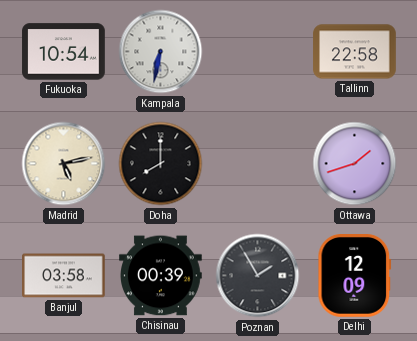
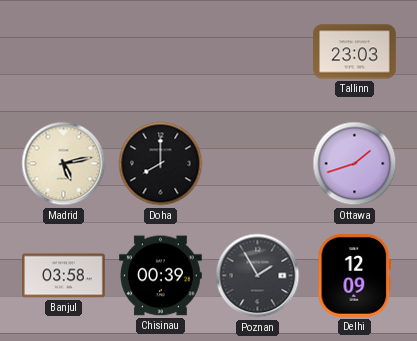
Fukuoka: 10:54 -> none
Kampala: 6:32 -> none
Tallinn: 22:58 -> 23:03
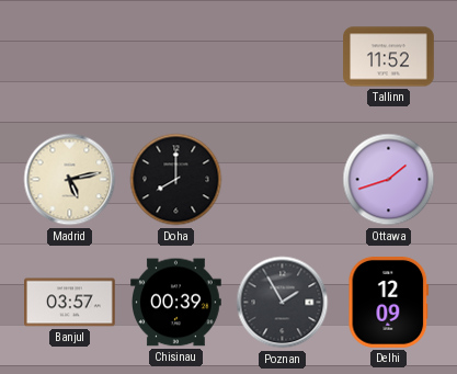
Tallinn: 23:03 -> 11:52
Banjul: 03:58 -> 03:57
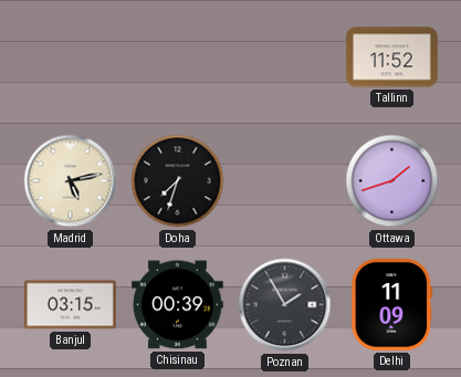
Doha: 8:00 -> 7:33
Banjul: 03:57 -> 03:15
Delhi: 12:09 -> 11:09
